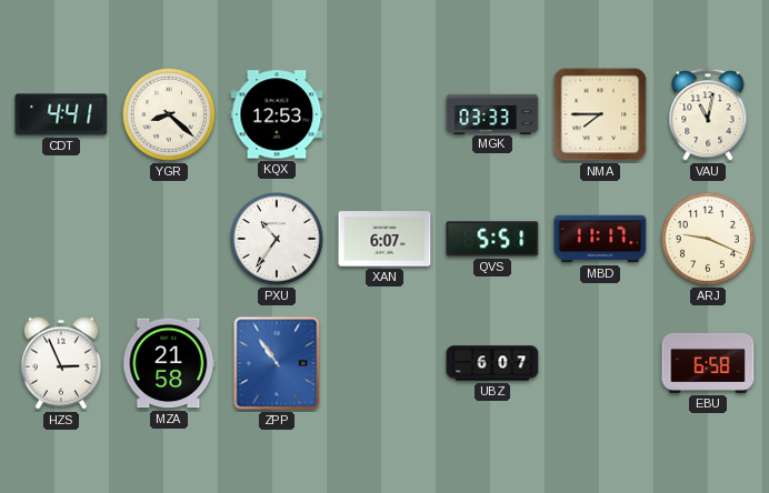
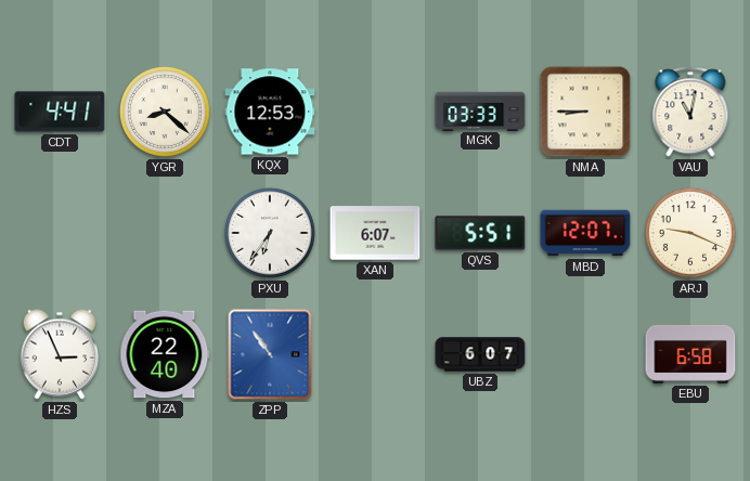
NMA: 7:45 -> 8:45
PXU: 10:36 -> 6:36
MBD: 11:17 -> 12:07
MZA: 21:58 -> 22:40
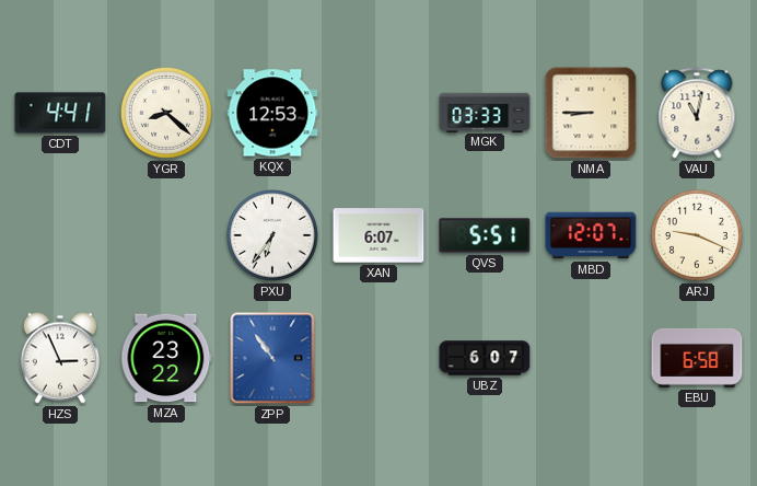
MZA: 22:40 -> 23:22
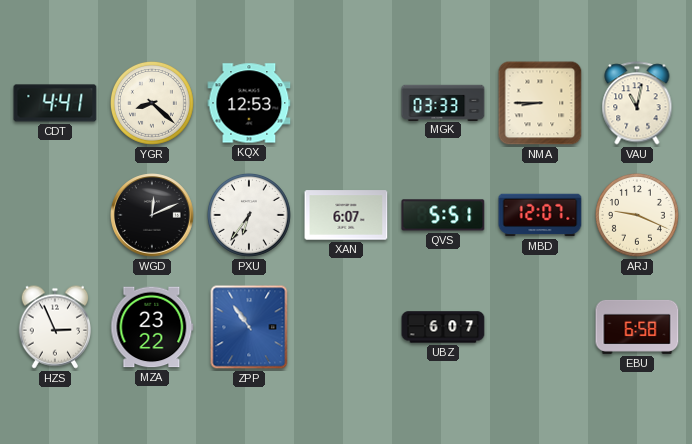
WGD: none -> 12:11
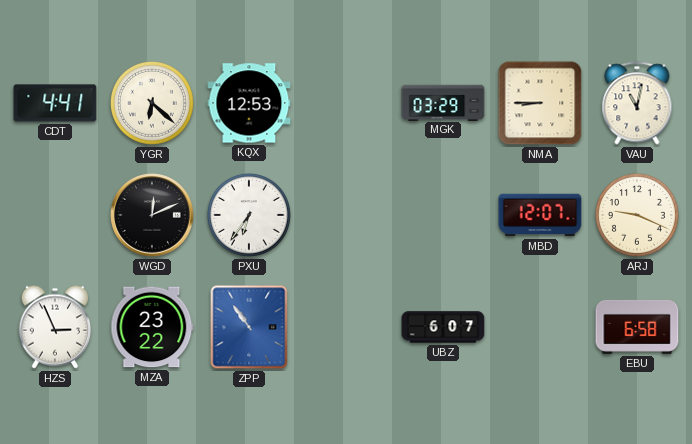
YGR: 8:22 -> 6:22
MGK: 03:33 -> 03:29
XAN: 6:07 -> none
QVS: 5:51 -> none
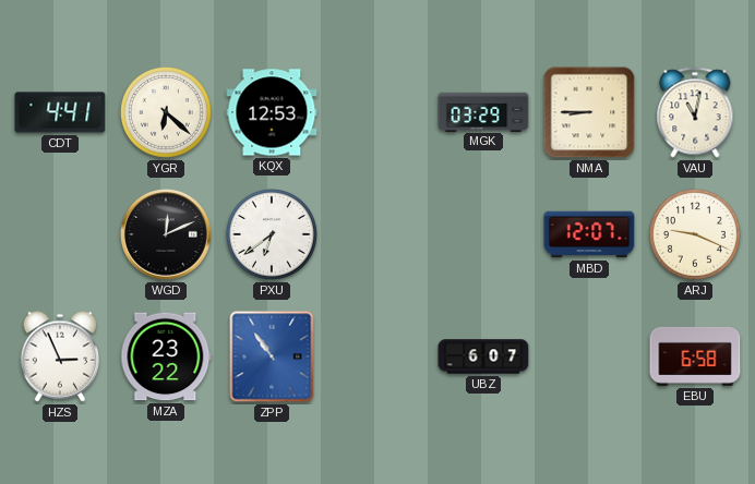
PXU: 6:36 -> 6:39
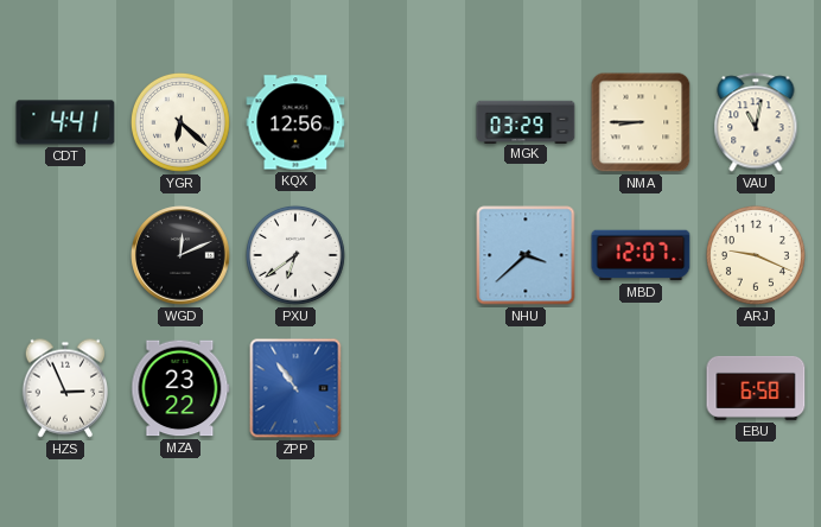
KQX: 12:53 -> 12:56
NHU: none -> 3:38
UBZ: 6:07 -> none
